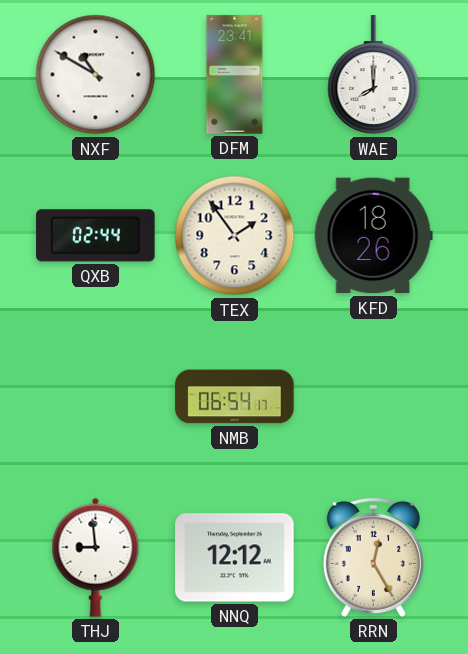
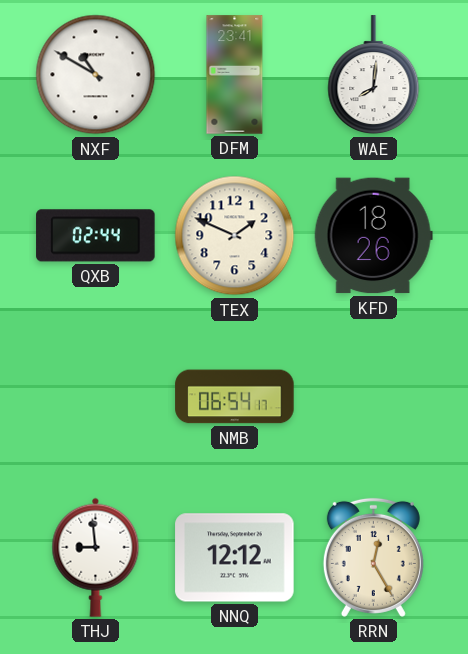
WAE: 8:00 -> 8:01
TEX: 1:54 -> 1:49
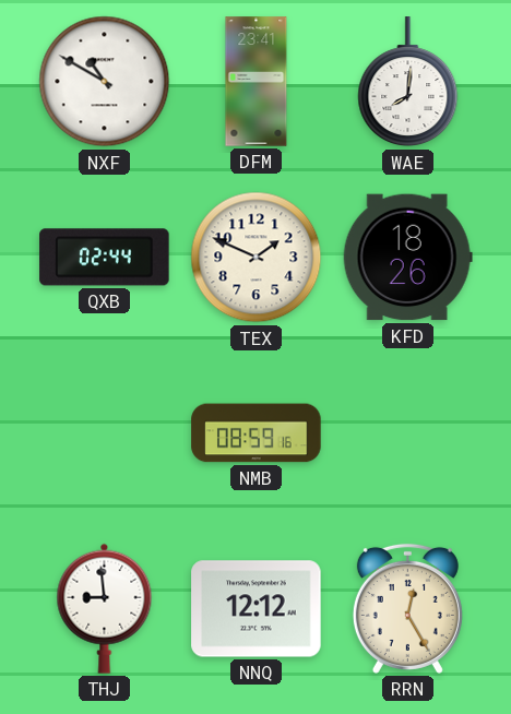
NMB: 06:54 -> 08:59
